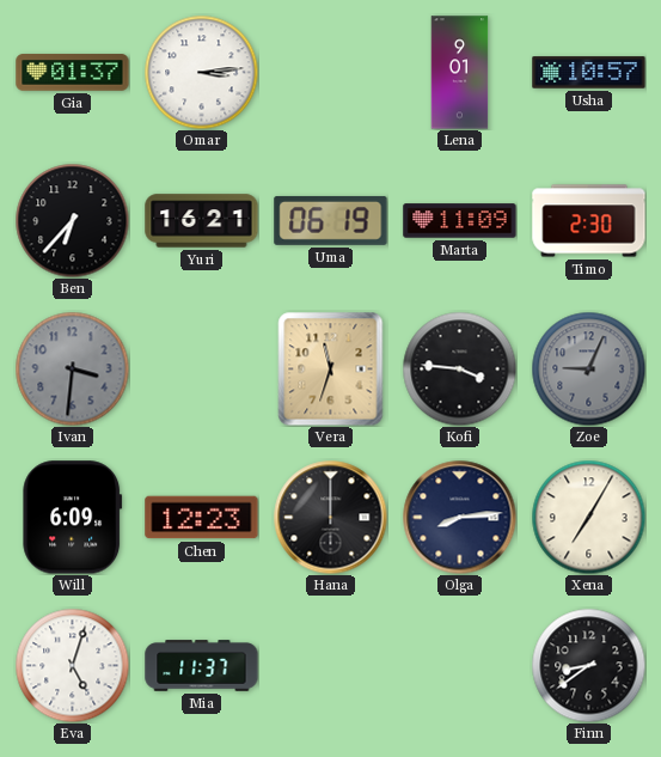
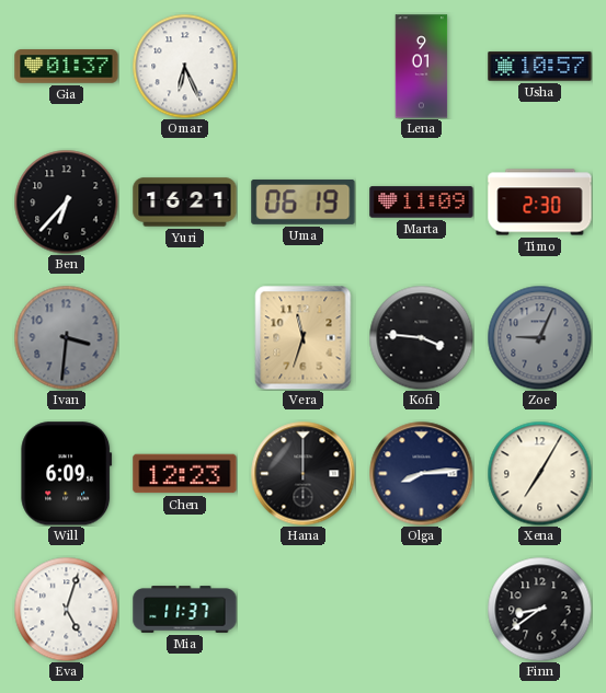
Omar: 3:14 -> 6:26
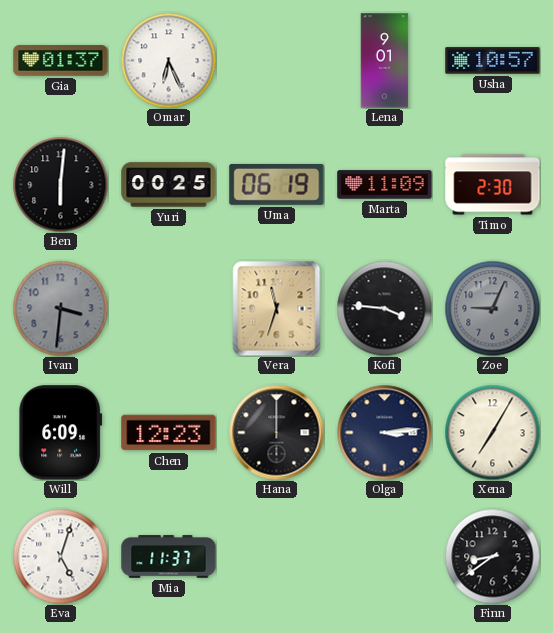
Ben: 6:37 -> 6:01
Yuri: 16:21 -> 00:25
Olga: 8:14 -> 3:14
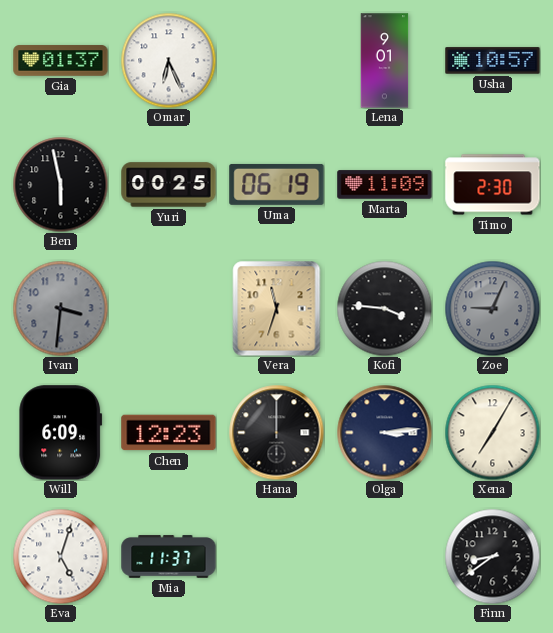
Ben: 6:01 -> 5:58
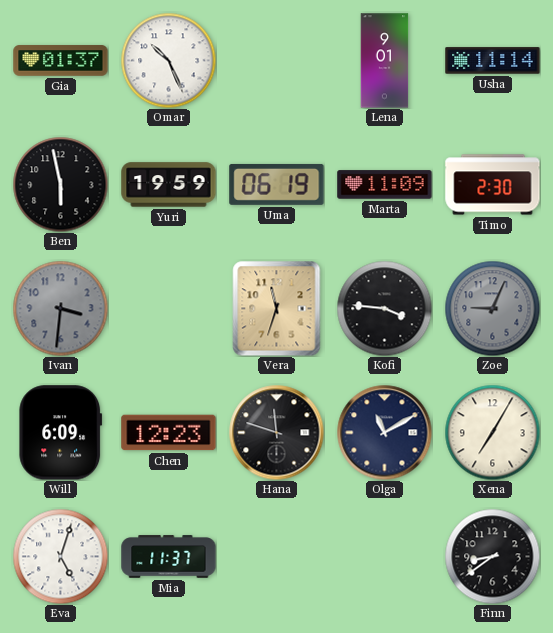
Omar: 6:26 -> 10:26
Usha: 10:57 -> 11:14
Yuri: 00:25 -> 19:59
Hana: 12:00 -> 11:48
Olga: 3:14 -> 11:10
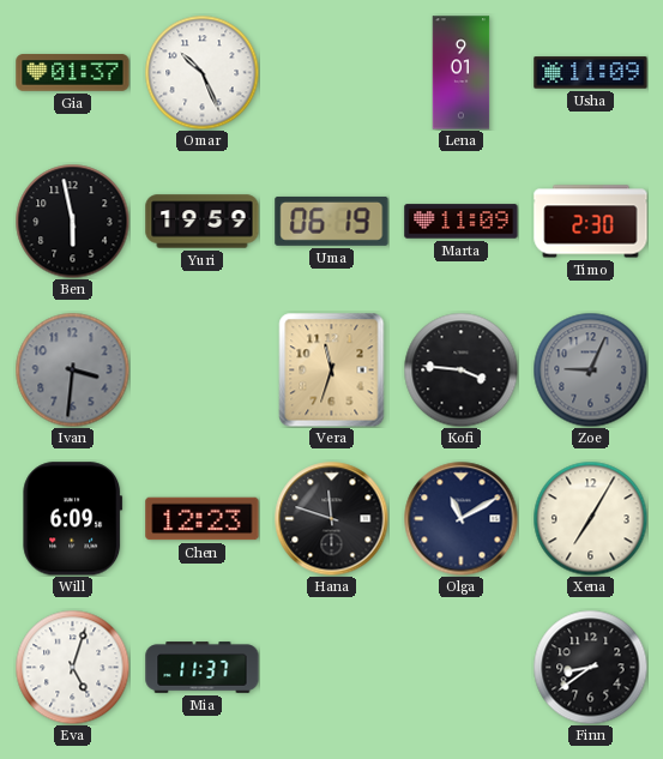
Usha: 11:14 -> 11:09
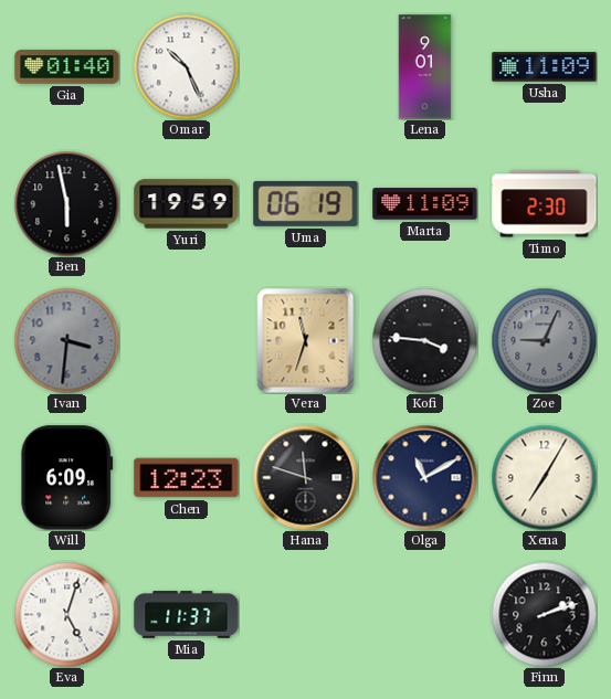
Gia: 01:37 -> 01:40
Finn: 8:39 -> 2:12
